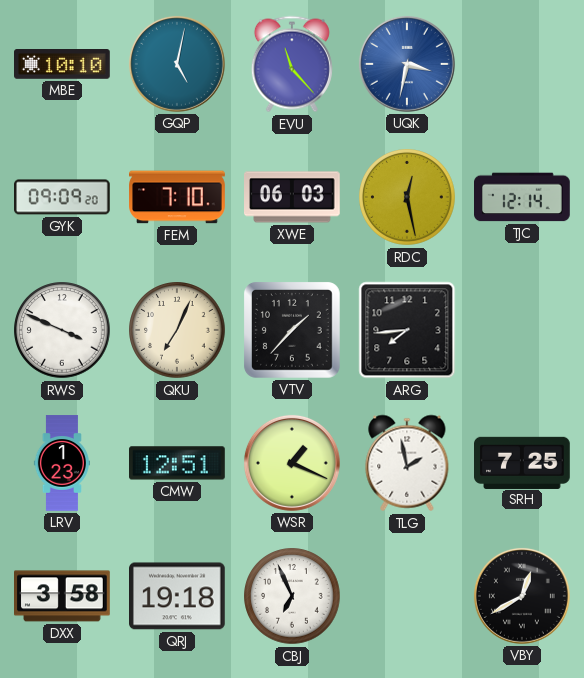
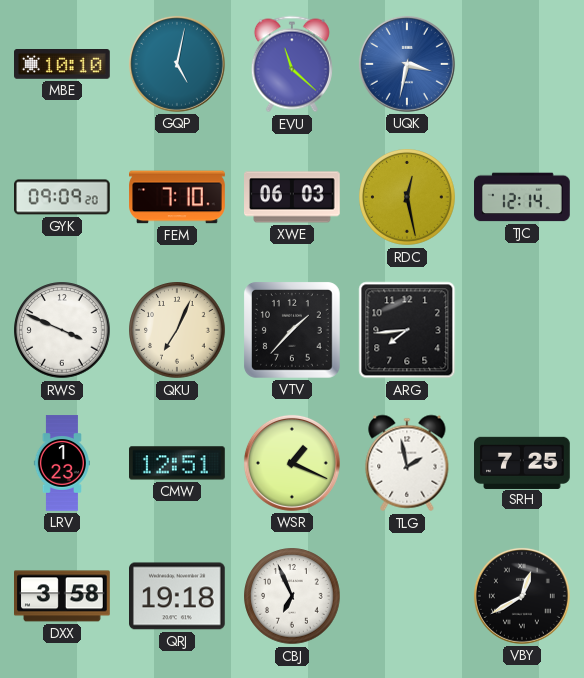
EVU: 11:23 -> 11:22
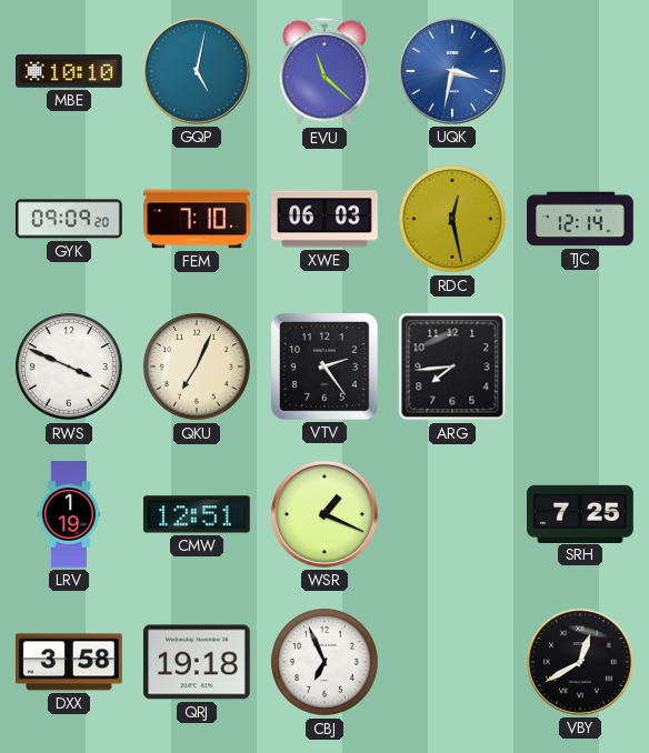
VTV: 1:37 -> 2:24
LRV: 1:23 -> 1:19
TLG: 1:58 -> none
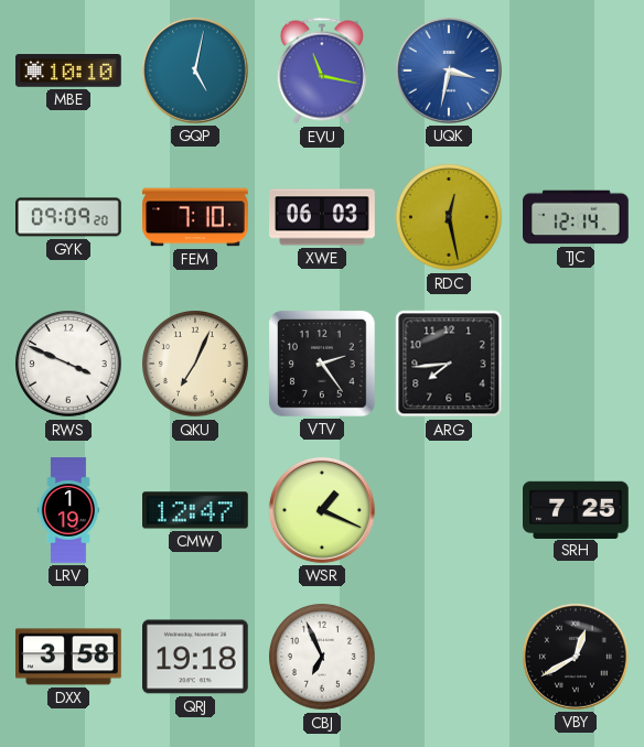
EVU: 11:22 -> 11:17
CMW: 12:51 -> 12:47
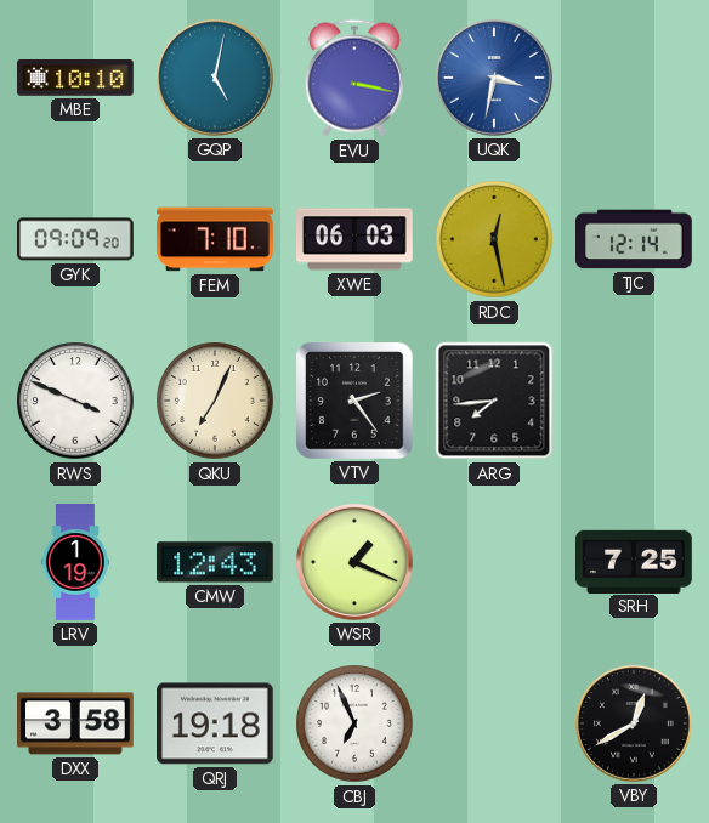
EVU: 11:17 -> 3:17
CMW: 12:47 -> 12:43
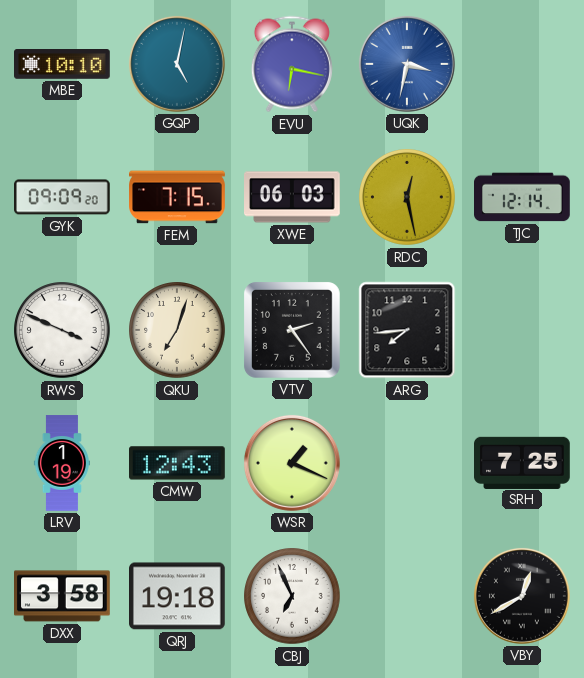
EVU: 3:17 -> 6:17
FEM: 7:10 -> 7:15
QKU: 7:04 -> 7:03
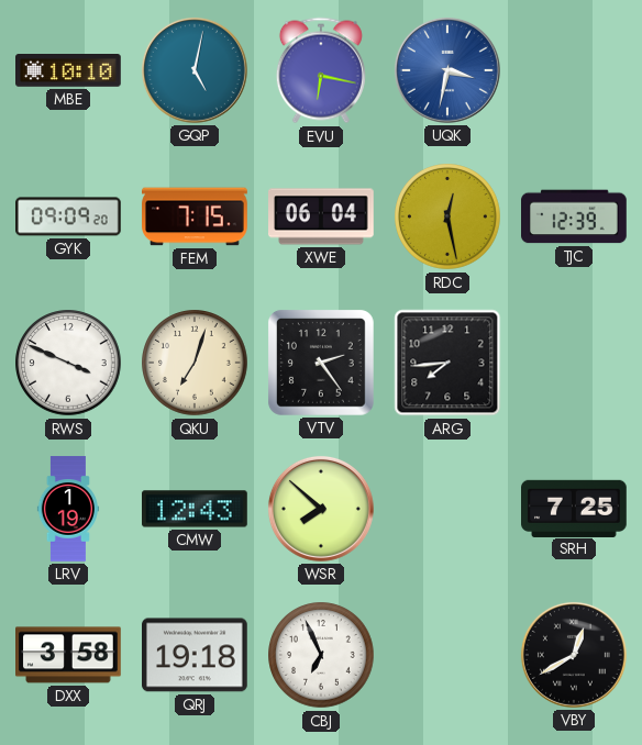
XWE: 06:03 -> 06:04
TJC: 12:14 -> 12:39
WSR: 1:19 -> 7:52
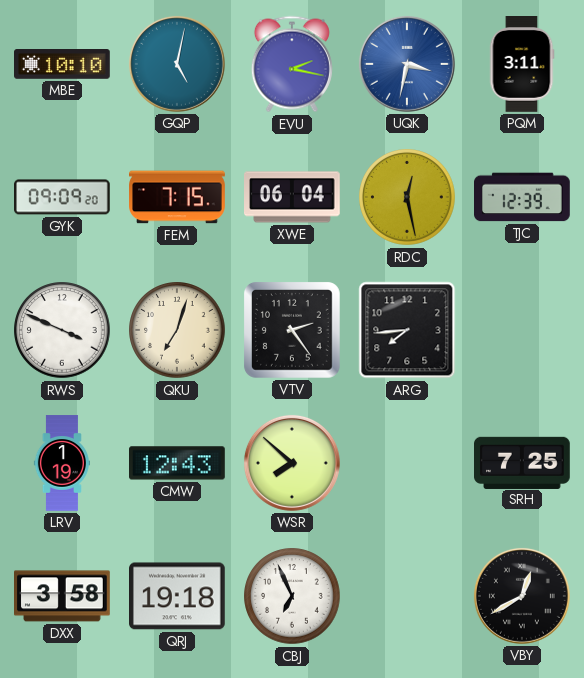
EVU: 6:17 -> 2:17
PQM: none -> 3:11
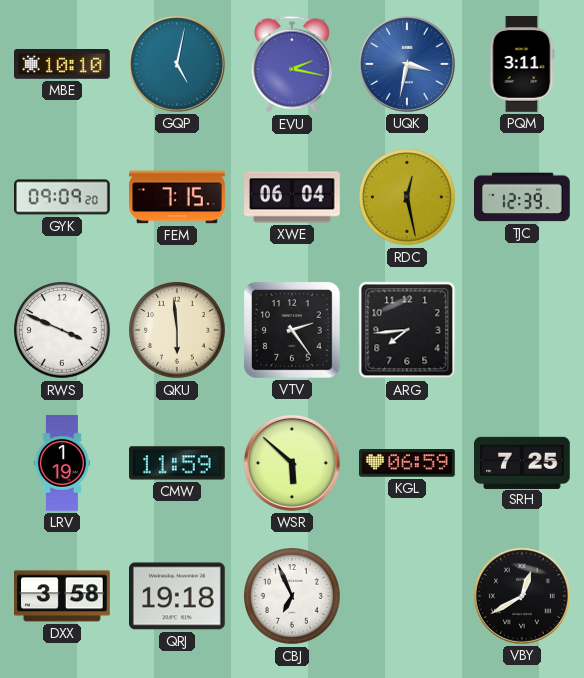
QKU: 7:03 -> 5:59
CMW: 12:43 -> 11:59
WSR: 7:52 -> 5:52
KGL: none -> 06:59
